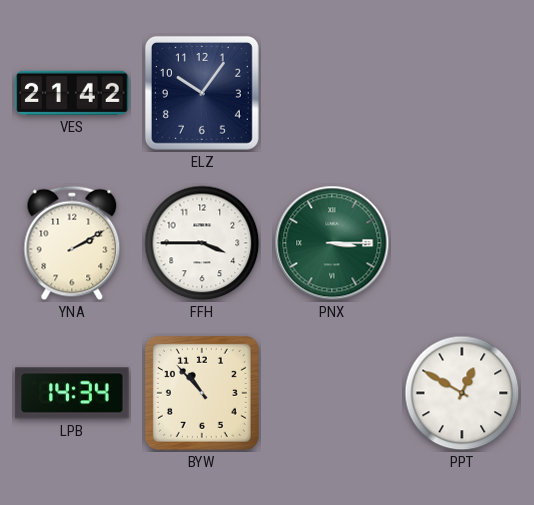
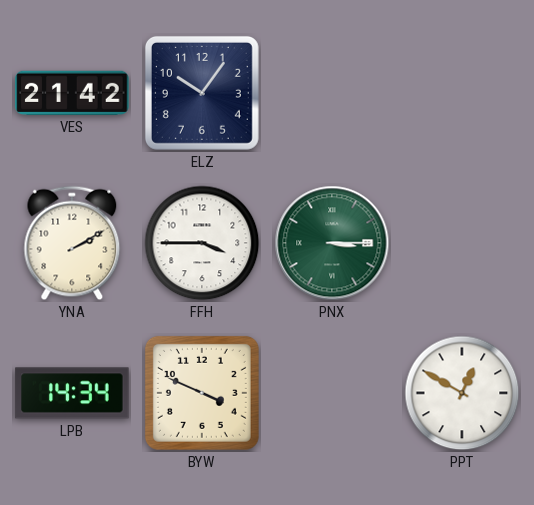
BYW: 10:53 -> 3:49
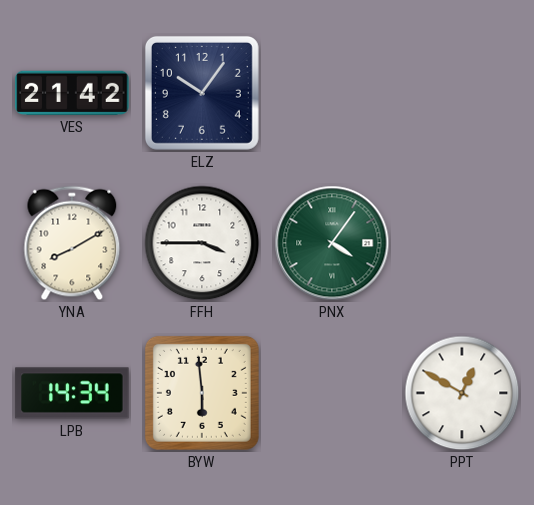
YNA: 2:10 -> 8:10
PNX: 3:15 -> 4:06
BYW: 3:49 -> 5:59
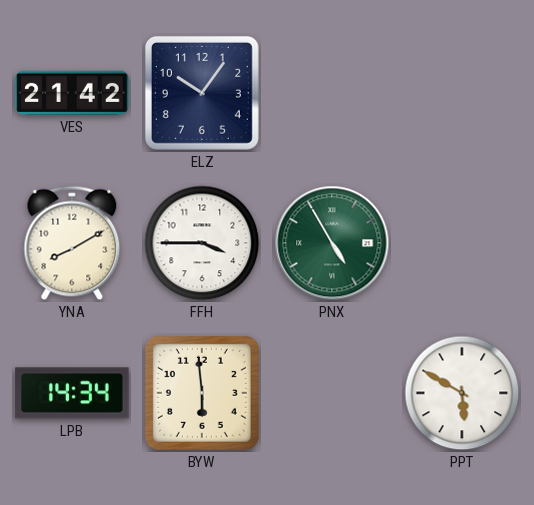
PNX: 4:06 -> 4:55
PPT: 12:50 -> 5:50
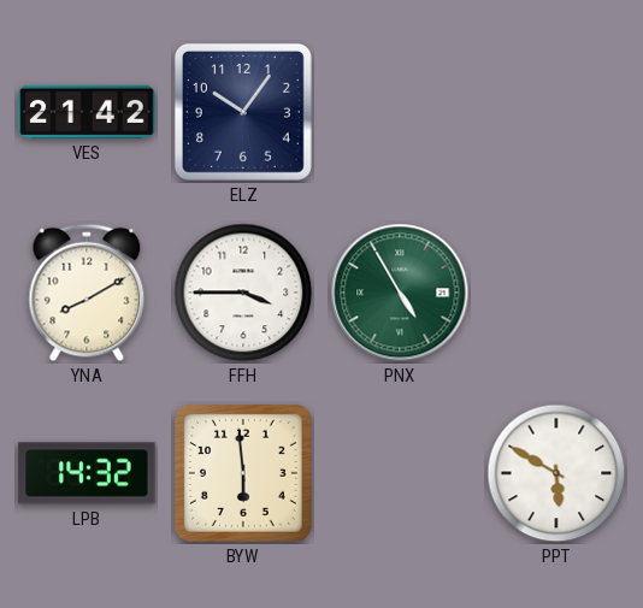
LPB: 14:34 -> 14:32
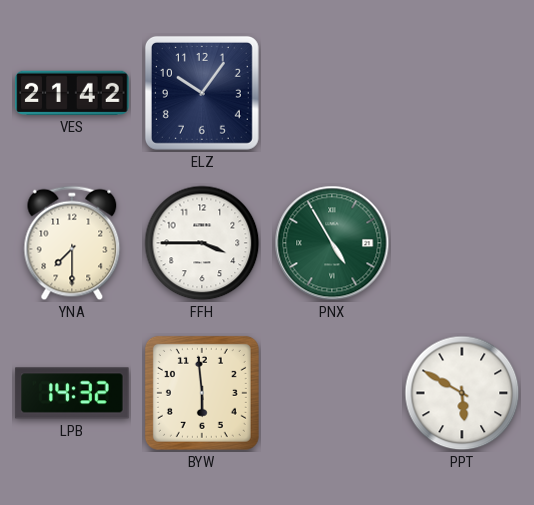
YNA: 8:10 -> 7:30
